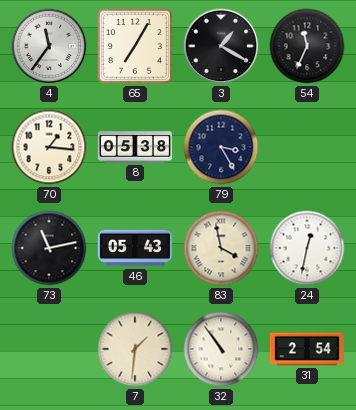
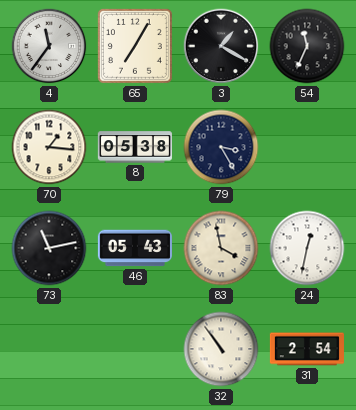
7: 1:31 -> none
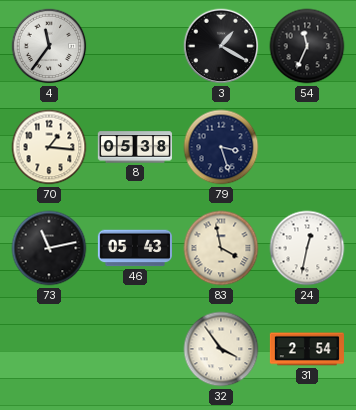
65: 7:05 -> none
79: 3:25 -> 3:27
32: 10:54 -> 3:54
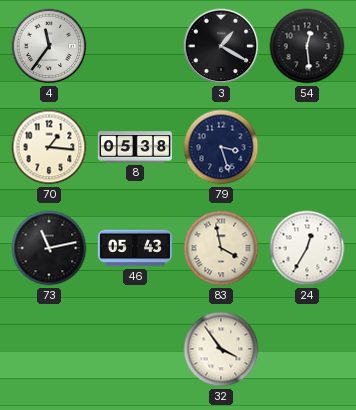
54: 11:34 -> 12:29
24: 12:32 -> 12:35
31: 2:54 -> none
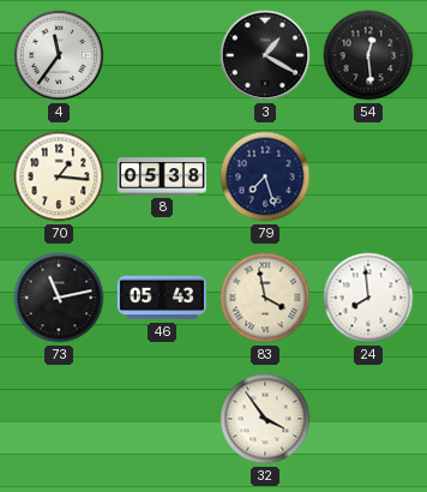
79: 3:27 -> 7:27
24: 12:35 -> 7:59
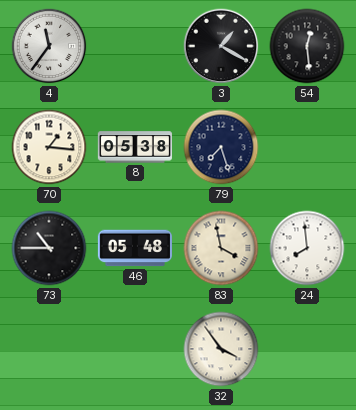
73: 11:13 -> 10:45
46: 05:43 -> 05:48
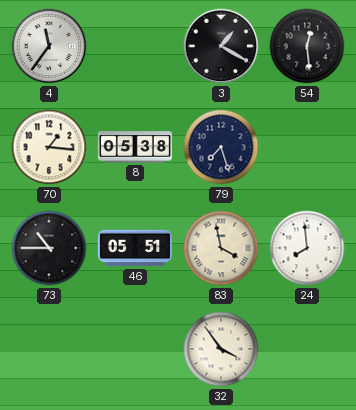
46: 05:48 -> 05:51
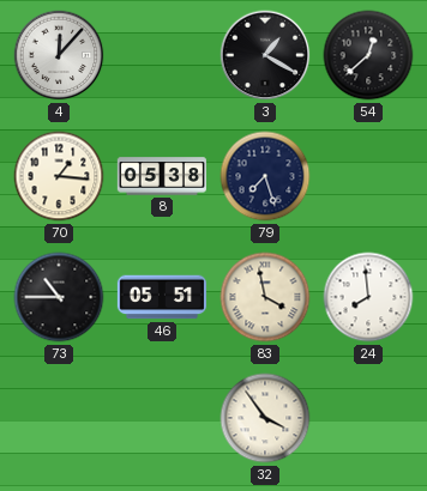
4: 11:36 -> 12:07
54: 12:29 -> 12:38
